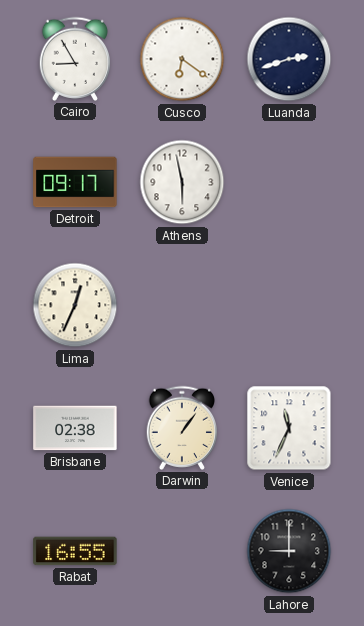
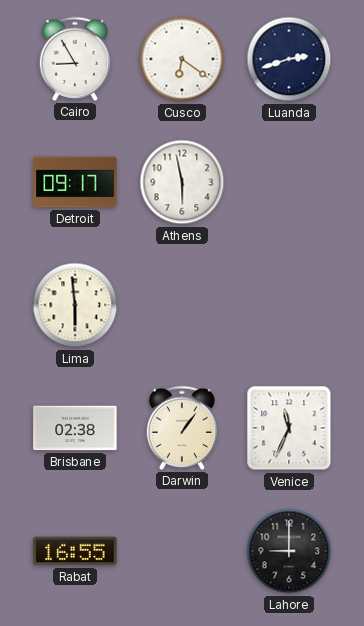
Lima: 12:34 -> 5:59
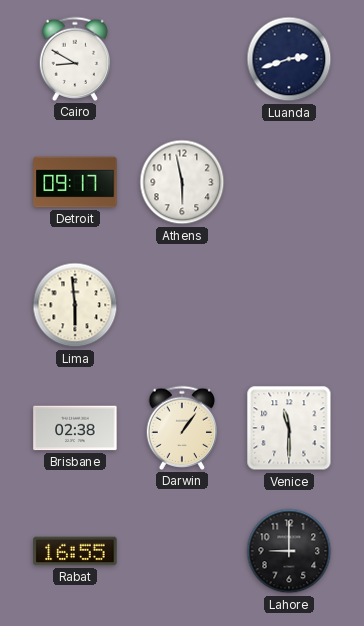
Cairo: 8:55 -> 8:50
Cusco: 6:21 -> none
Venice: 11:34 -> 11:30
